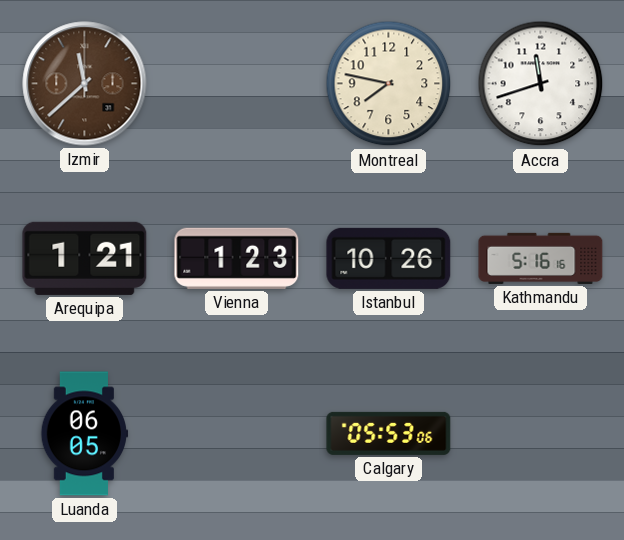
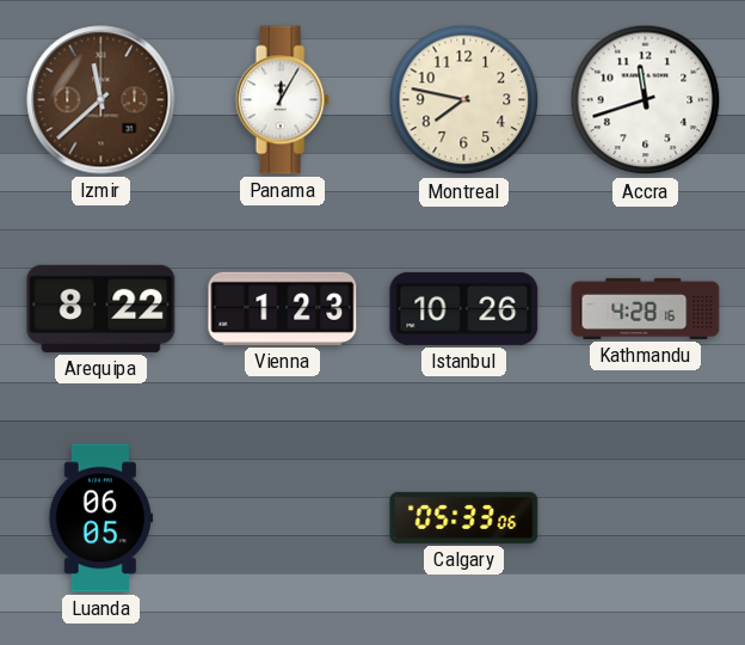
Panama: none -> 12:05
Arequipa: 1:21 -> 8:22
Kathmandu: 5:16 -> 4:28
Calgary: 05:53 -> 05:33
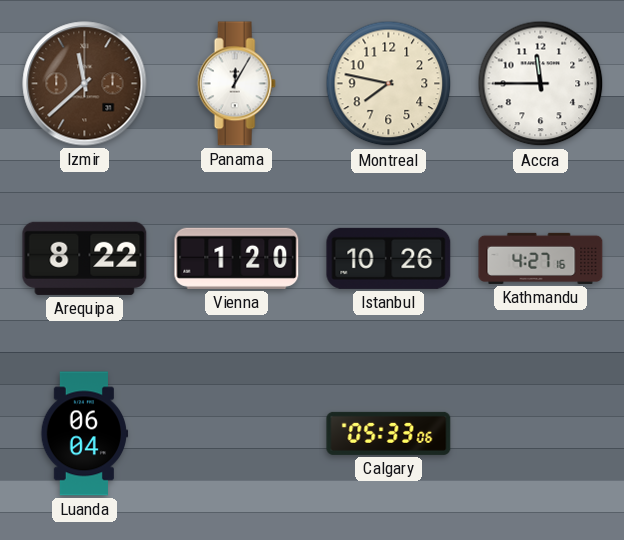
Accra: 11:42 -> 11:45
Vienna: 1:23 -> 1:20
Kathmandu: 4:28 -> 4:27
Luanda: 06:05 -> 06:04
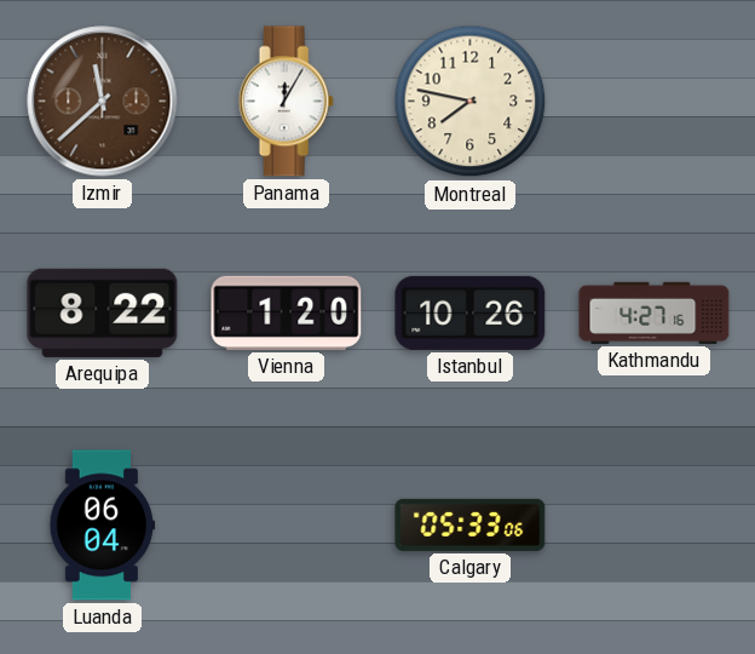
Accra: 11:45 -> none
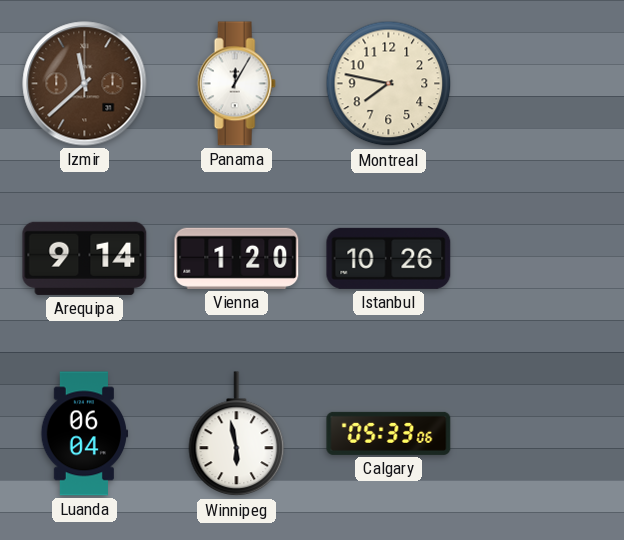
Arequipa: 8:22 -> 9:14
Kathmandu: 4:27 -> none
Winnipeg: none -> 5:58
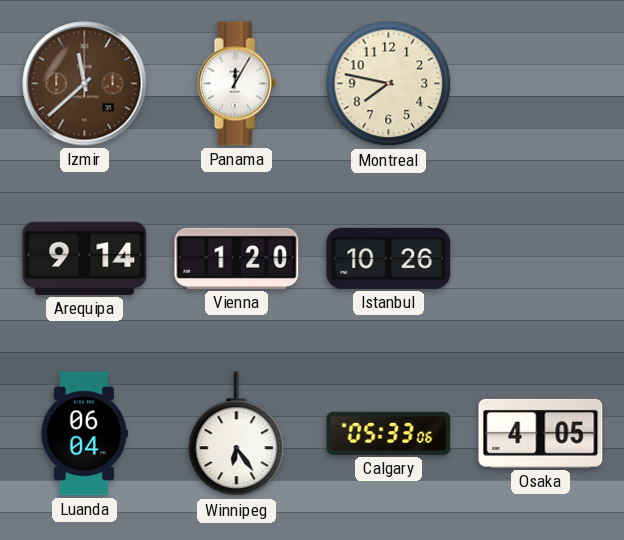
Winnipeg: 5:58 -> 6:24
Osaka: none -> 4:05
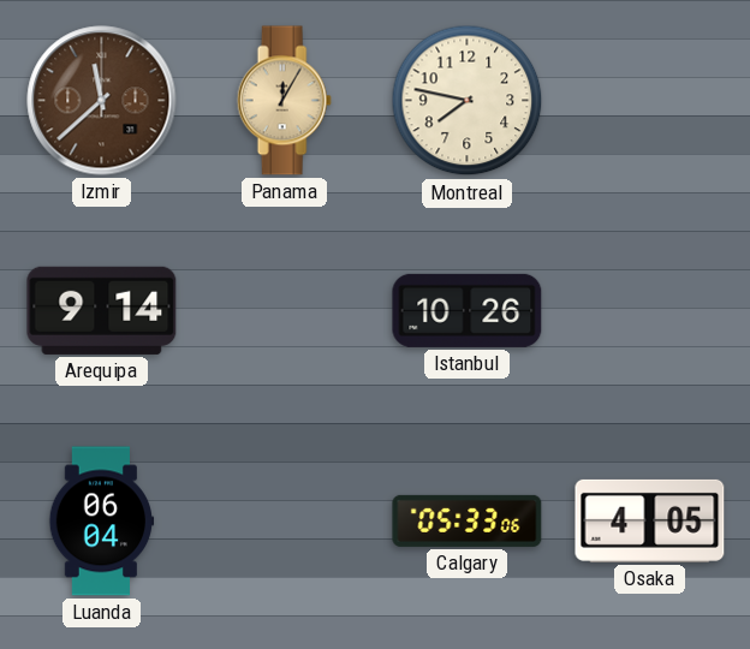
Panama dial: white -> champagne
Vienna: 1:20 -> none
Winnipeg: 6:24 -> none
